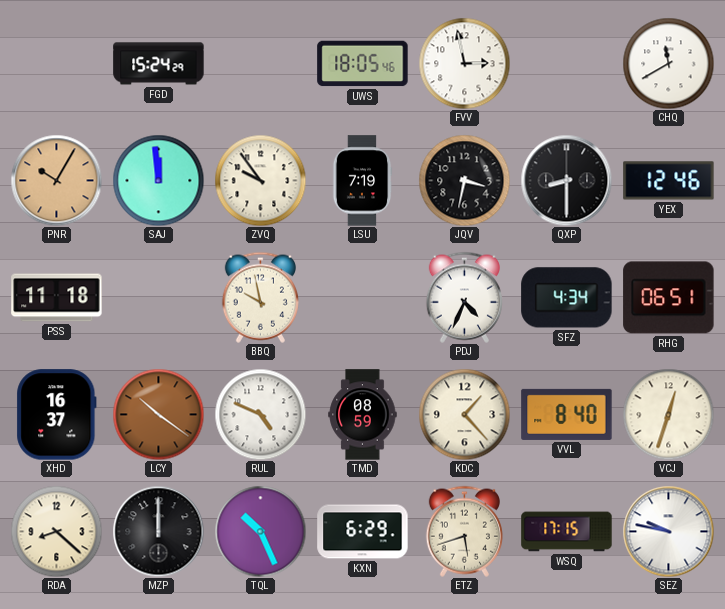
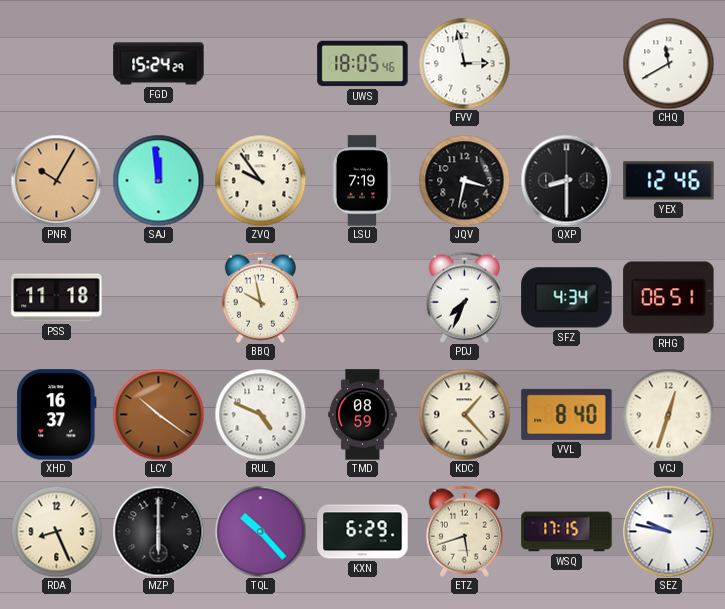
PDJ: 4:34 -> 7:34
RDA: 8:22 -> 8:26
MZP: 12:00 -> 6:00
TQL: 10:26 -> 10:23
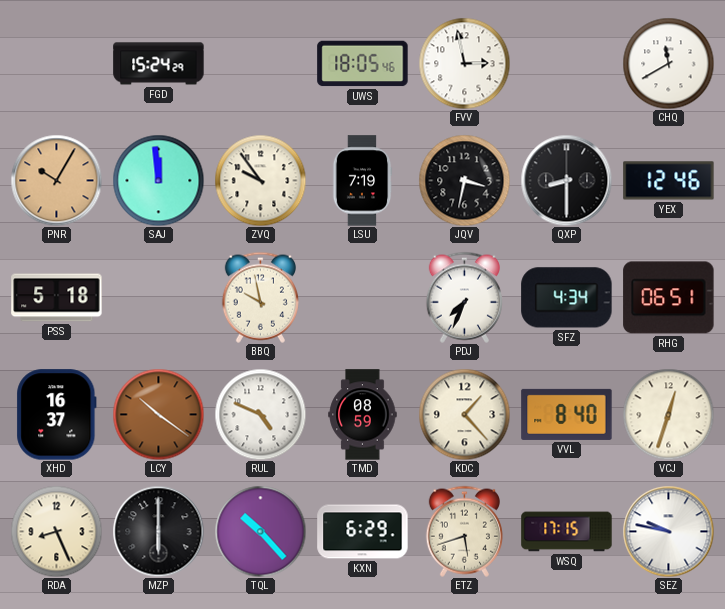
PSS: 11:18 -> 5:18
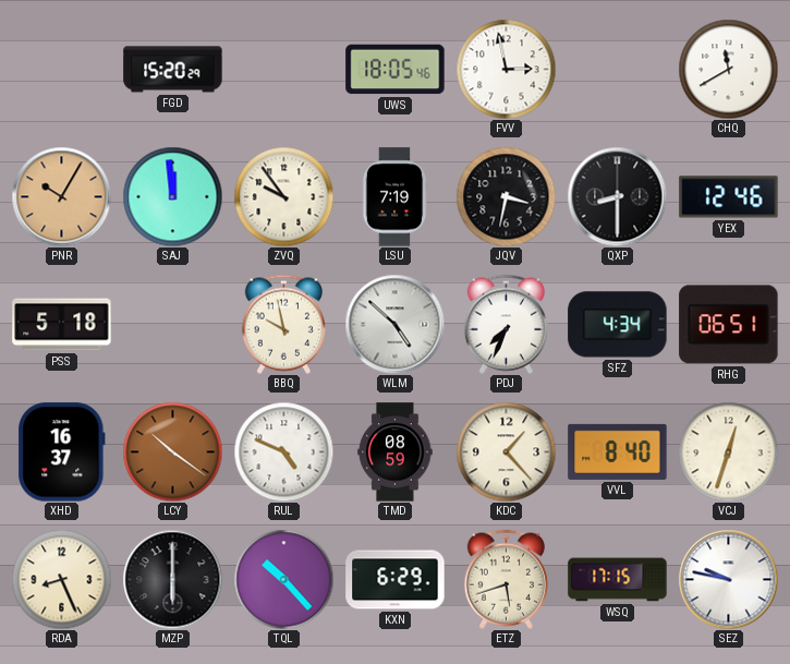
FGD: 15:24 -> 15:20
WLM: none -> 4:52
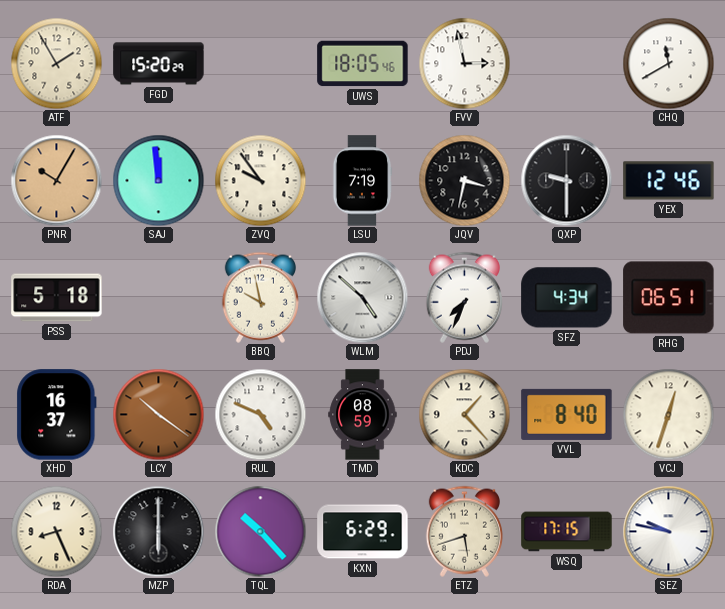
ATF: none -> 1:55
QXP: 8:30 -> 9:30
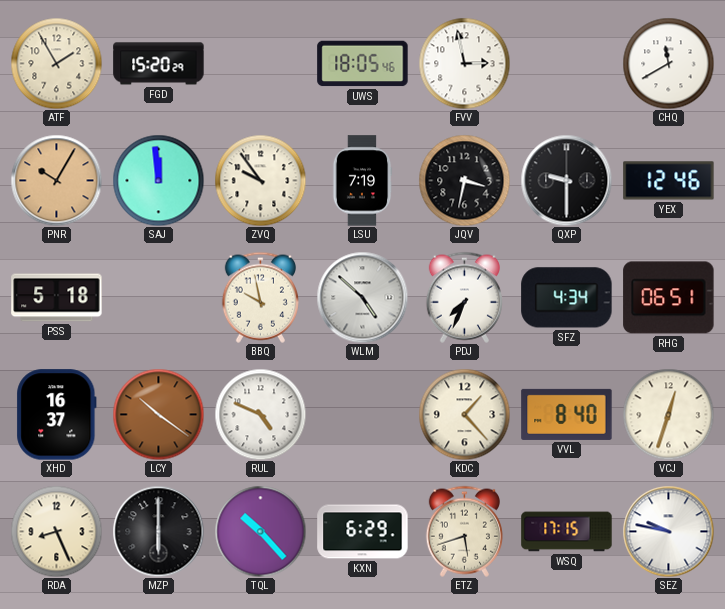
TMD: 08:59 -> none
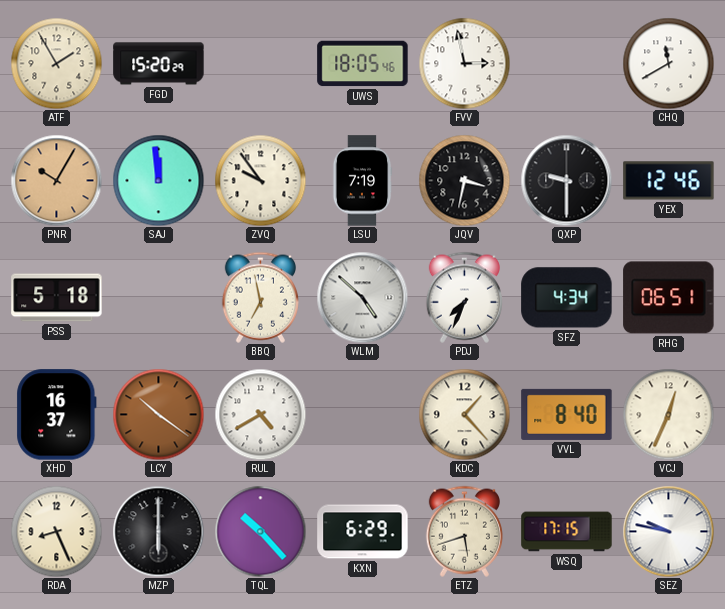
BBQ: 9:58 -> 6:58
RUL: 4:49 -> 4:40
VCJ: 12:33 -> 12:34
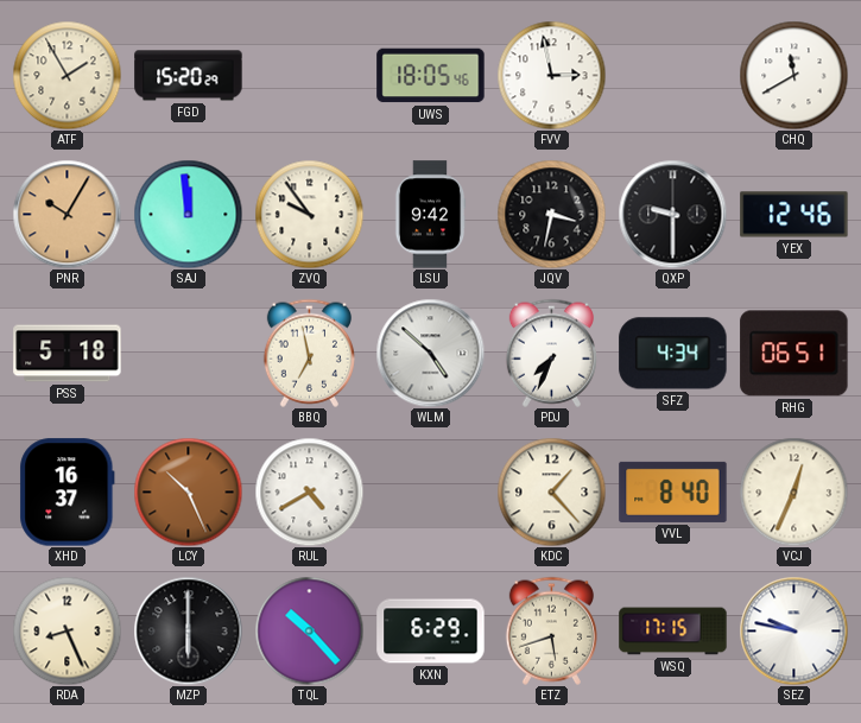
LSU: 7:19 -> 9:42
LCY: 10:21 -> 10:26
